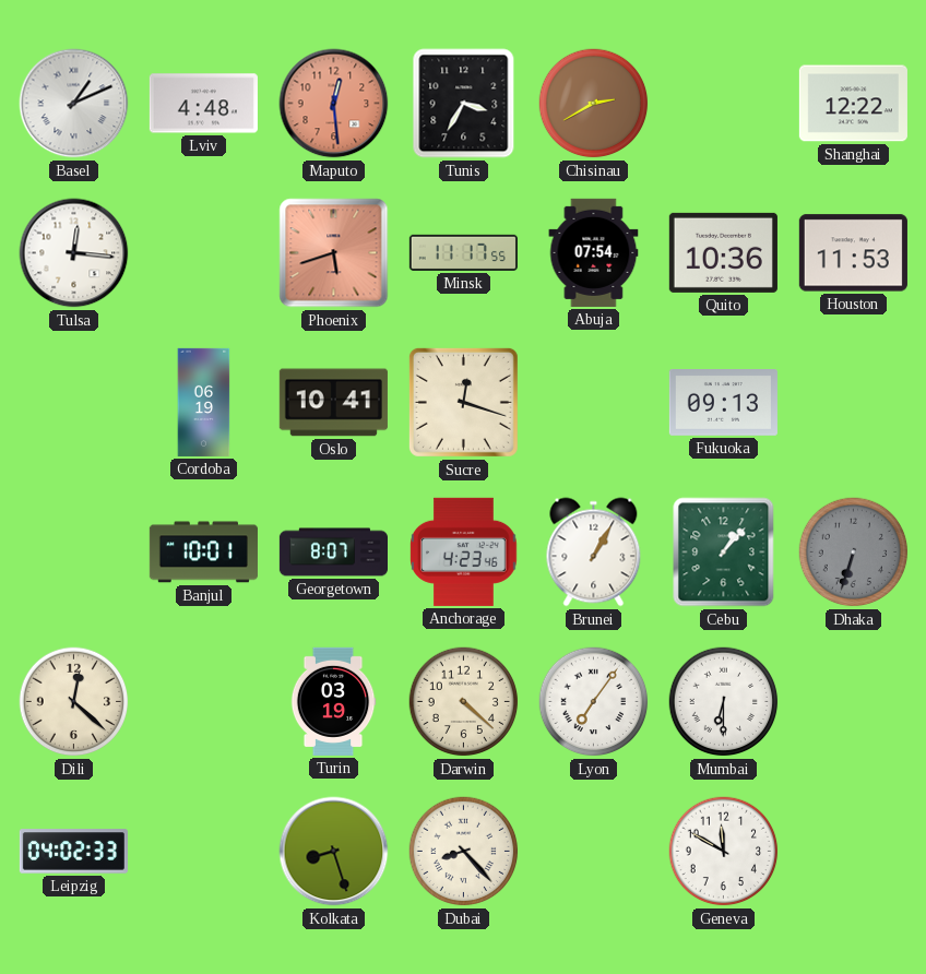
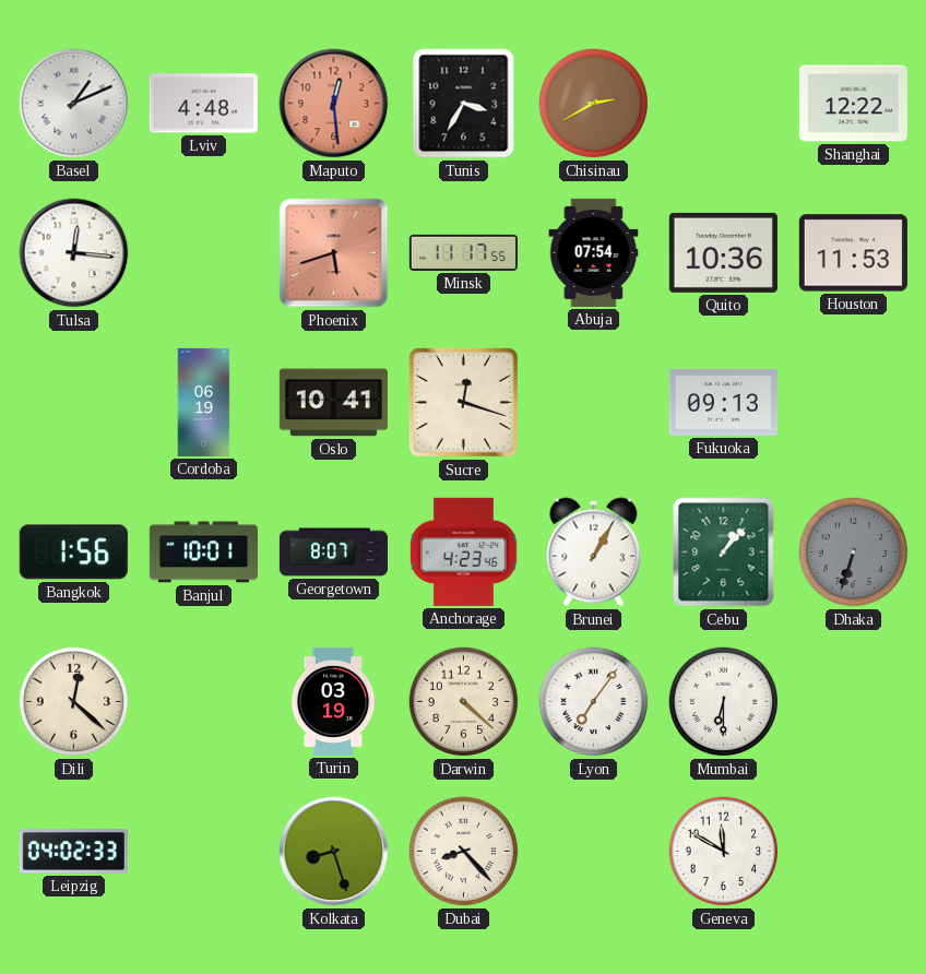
Bangkok: none -> 1:56
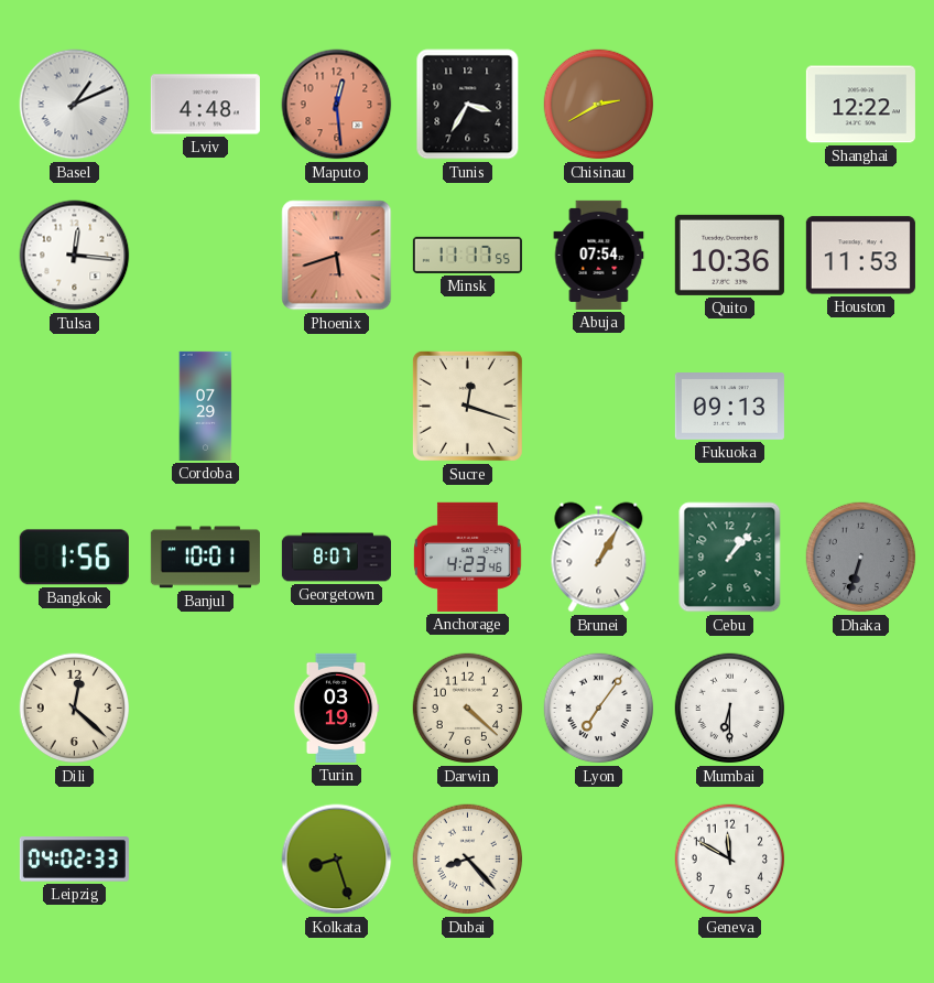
Cordoba: 06:19 -> 07:29
Oslo: 10:41 -> none
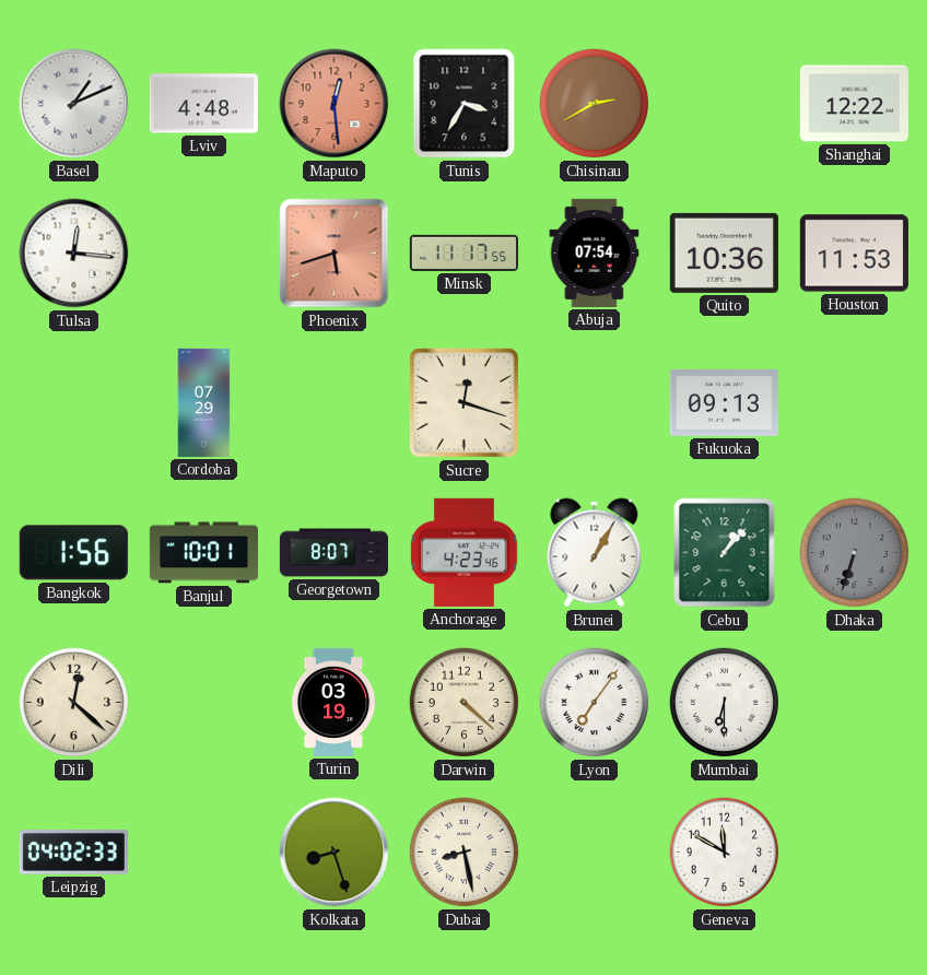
Dubai: 8:23 -> 8:28
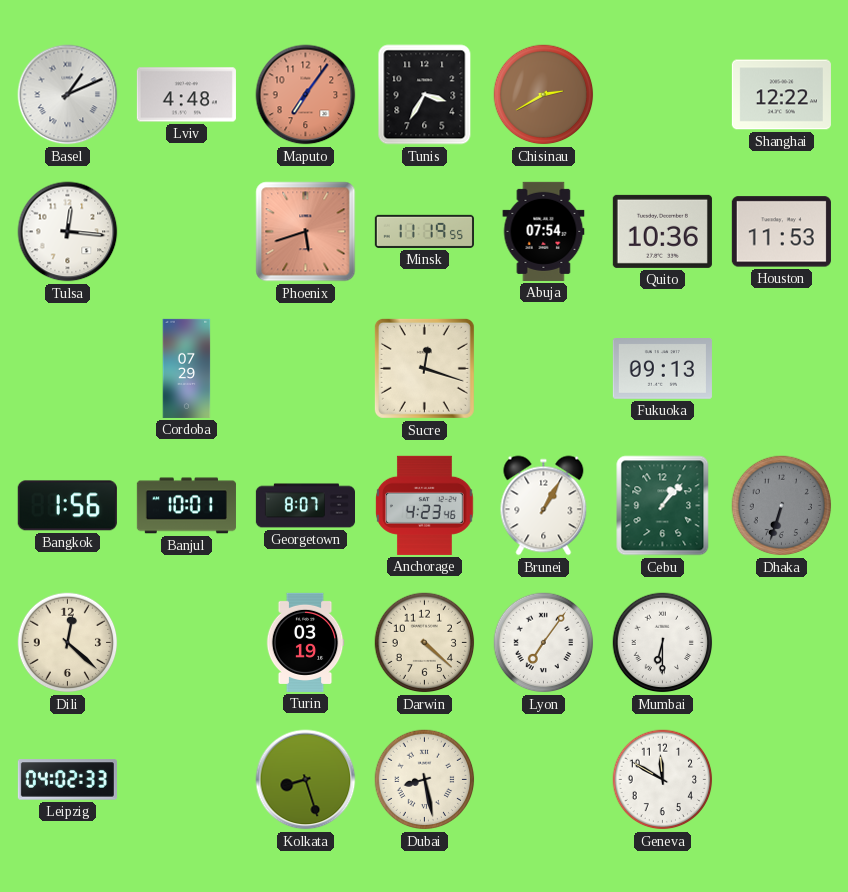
Maputo: 12:29 -> 7:06
Minsk: 11:17 -> 11:19
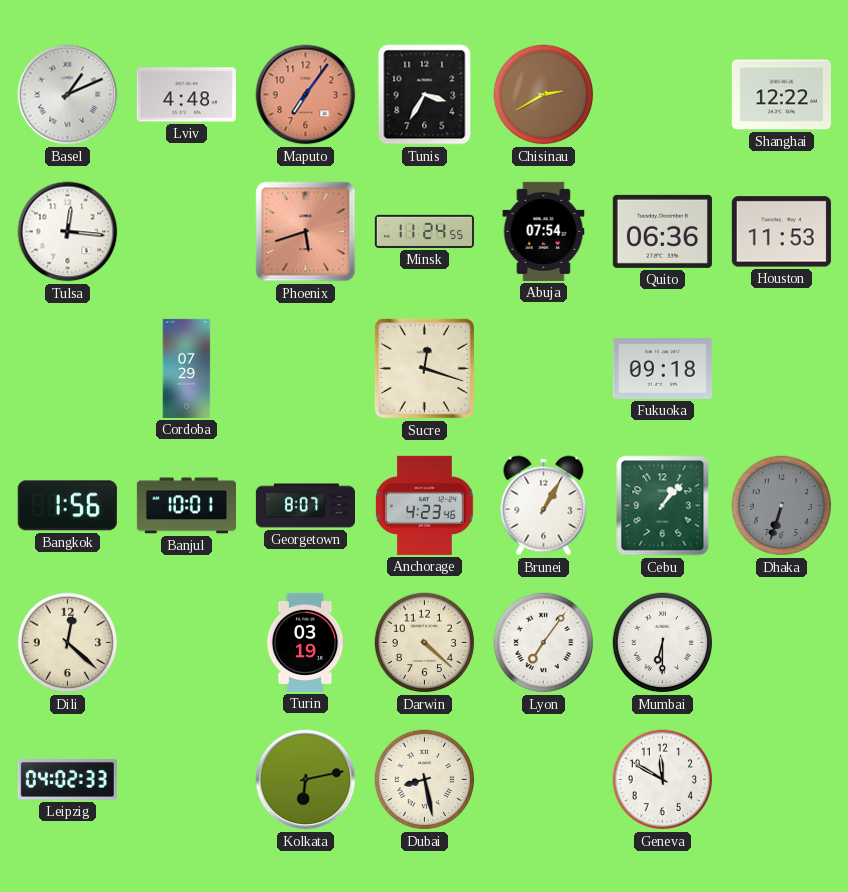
Minsk: 11:19 -> 11:24
Quito: 10:36 -> 06:36
Fukuoka: 09:13 -> 09:18
Kolkata: 8:27 -> 6:13
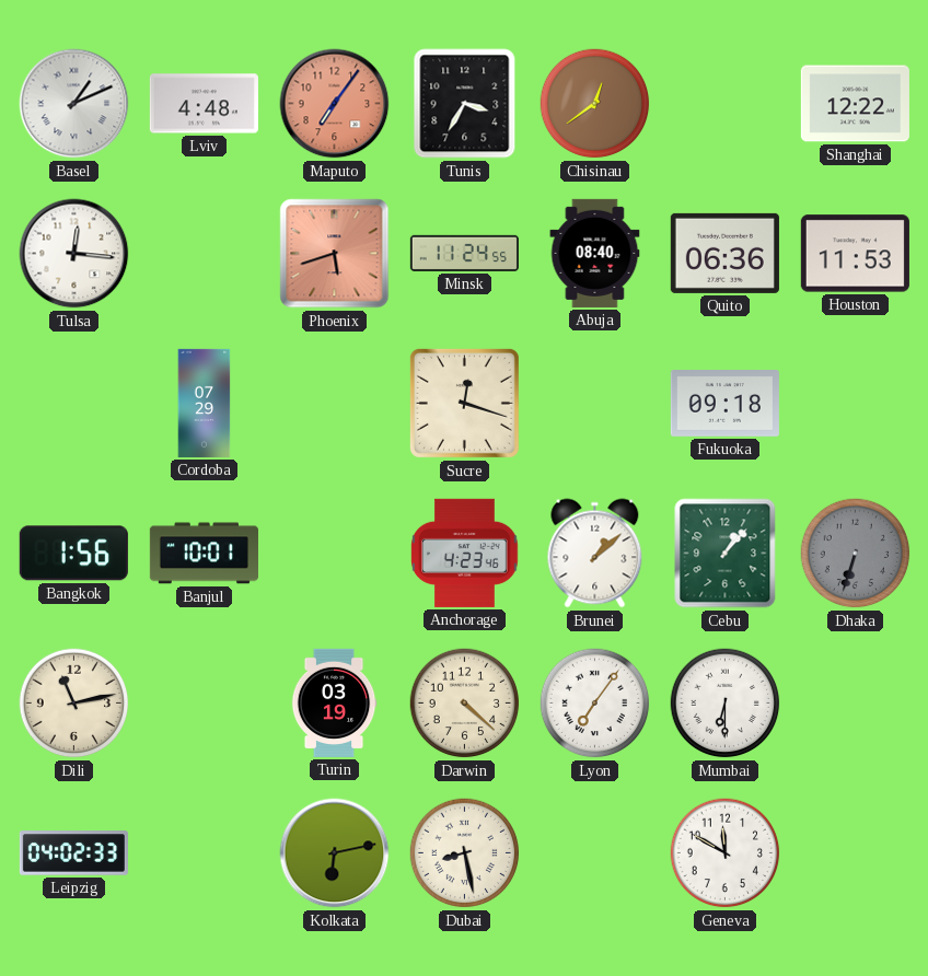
Chisinau: 2:40 -> 12:39
Abuja: 07:54 -> 08:40
Georgetown: 8:07 -> none
Brunei: 1:05 -> 1:08
Dili: 12:22 -> 11:13
